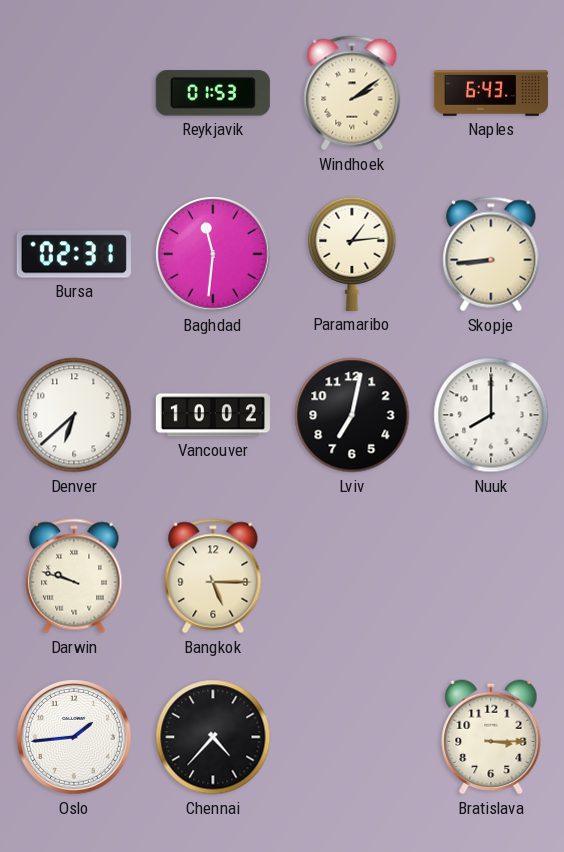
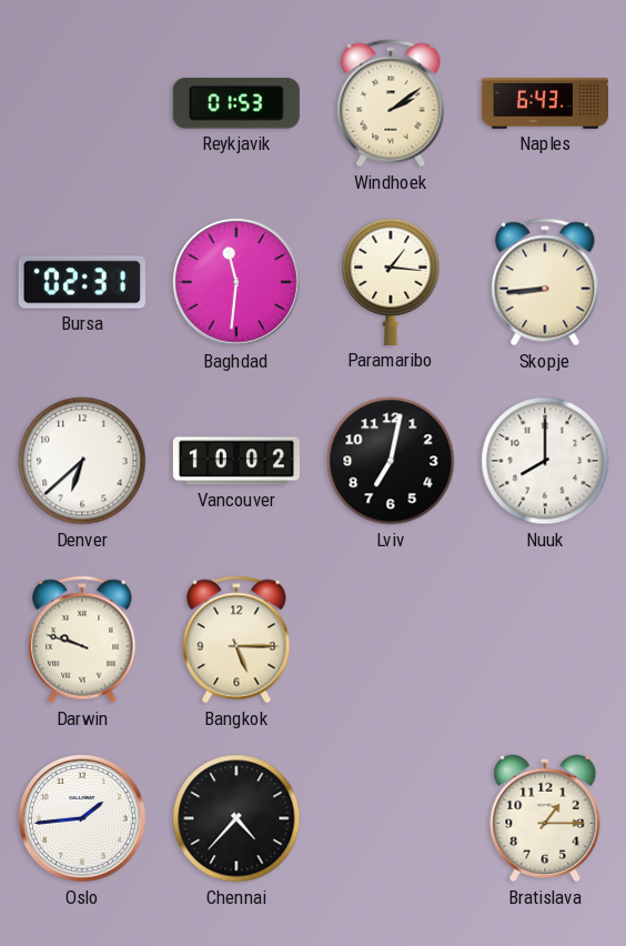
Paramaribo: 1:14 -> 1:16
Bratislava: 3:15 -> 1:15
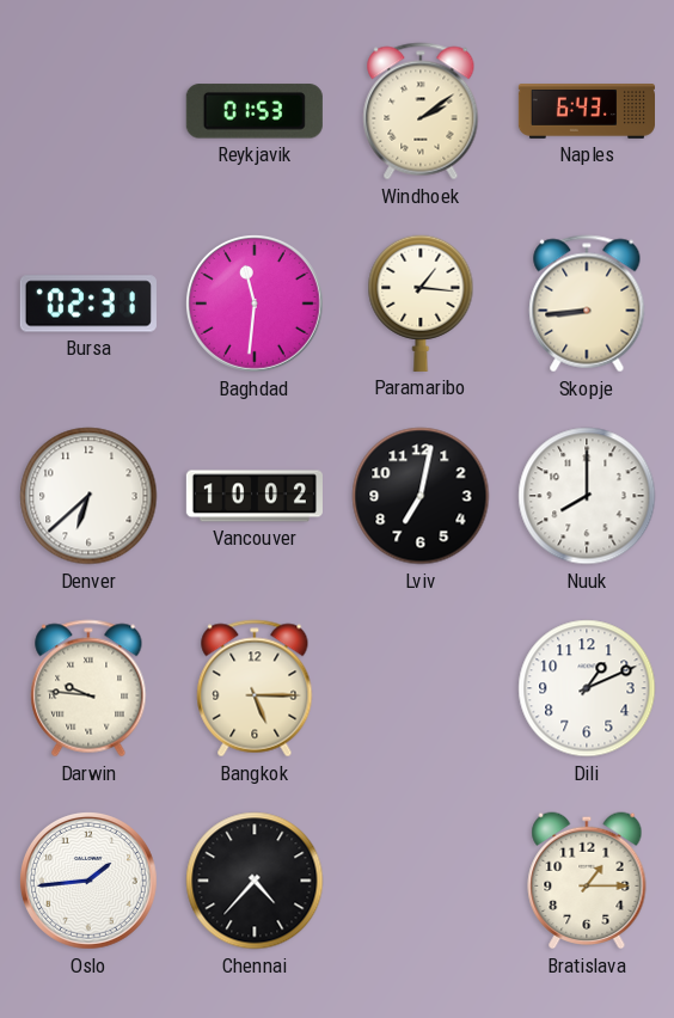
Darwin: 9:48 -> 9:46
Dili: none -> 1:11
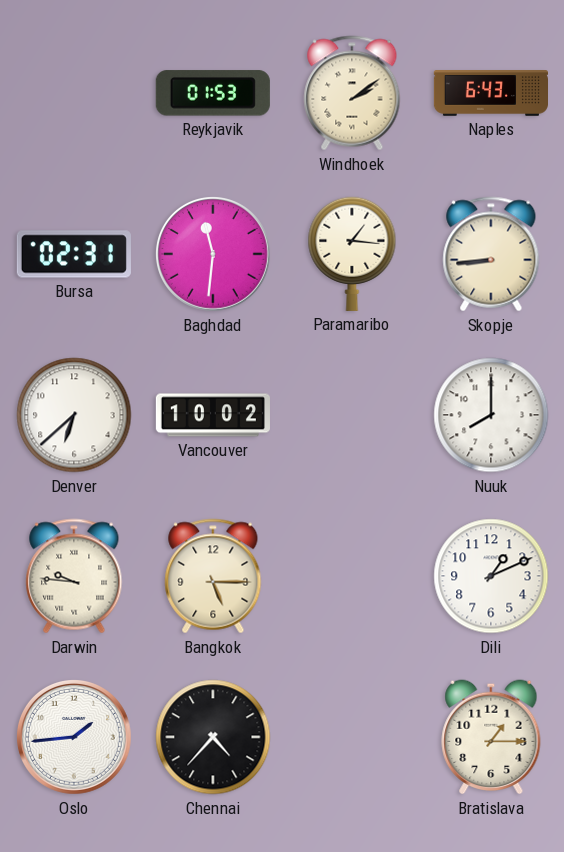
Lviv: 7:02 -> none
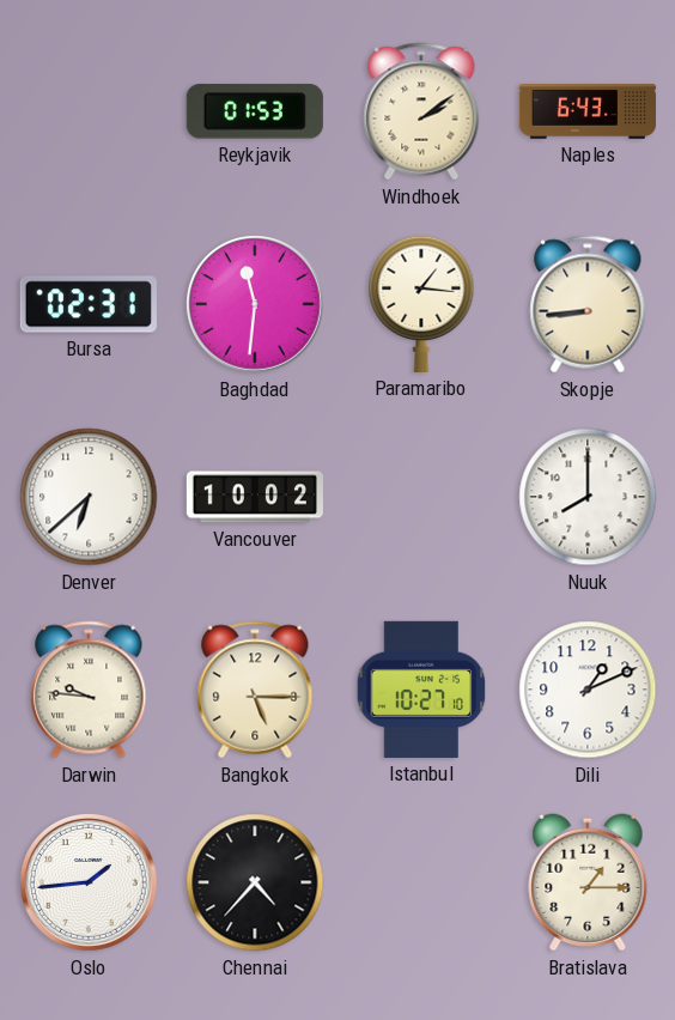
Istanbul: none -> 10:27
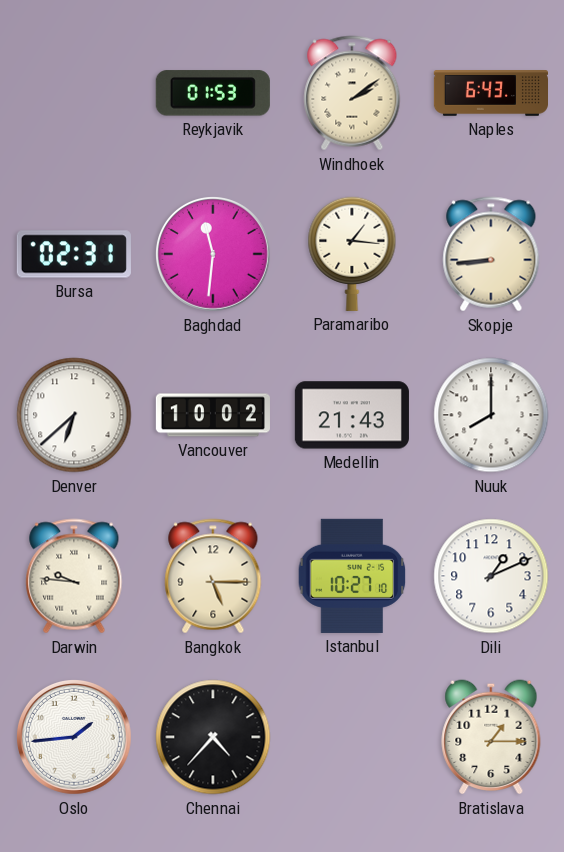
Medellin: none -> 21:43
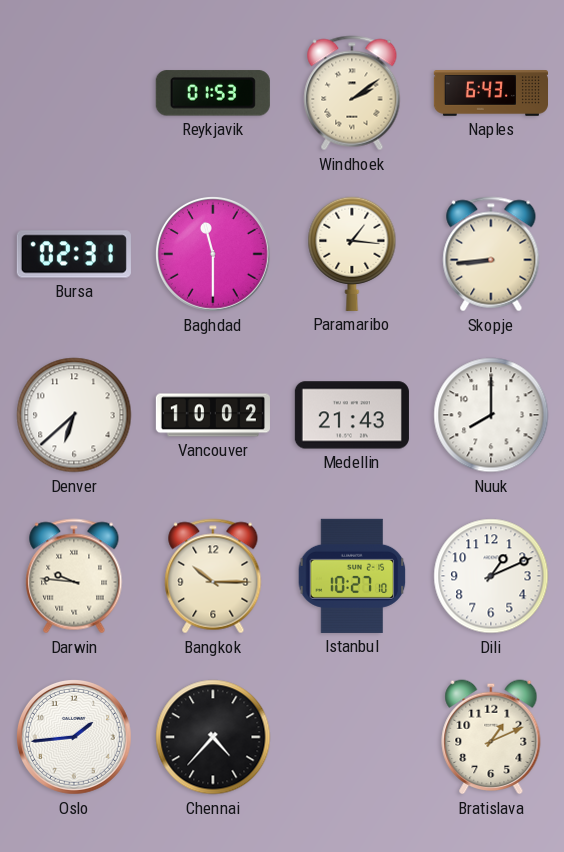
Baghdad: 11:31 -> 11:30
Bangkok: 5:15 -> 10:15
Bratislava: 1:15 -> 1:11
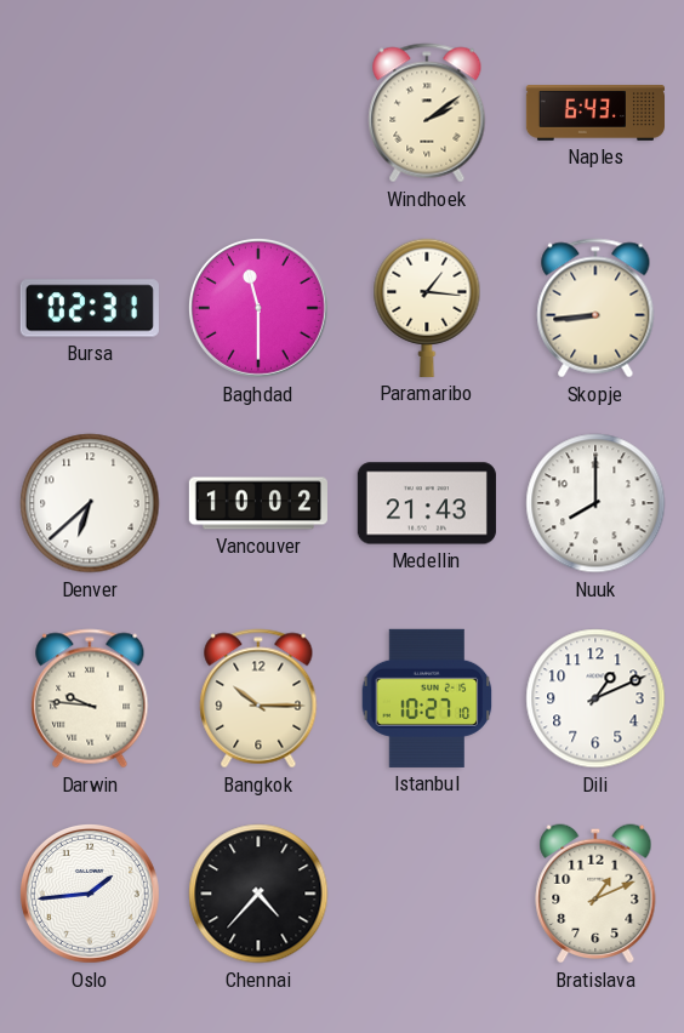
Reykjavik: 01:53 -> none
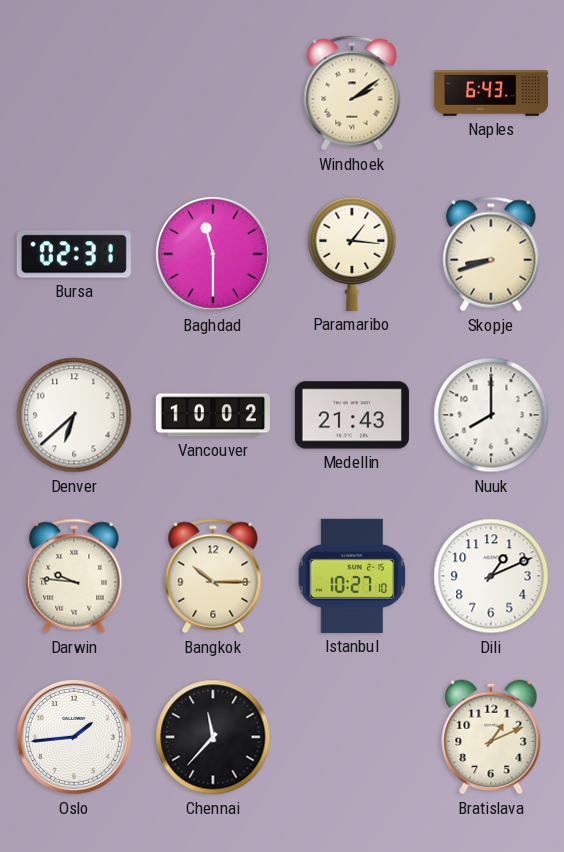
Skopje: 8:44 -> 8:42
Chennai: 4:37 -> 11:37
